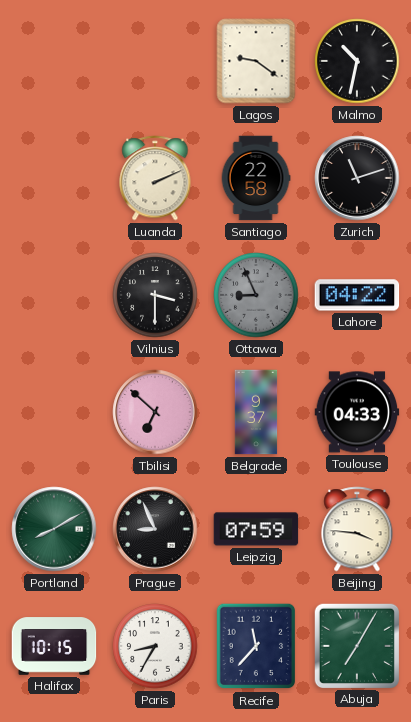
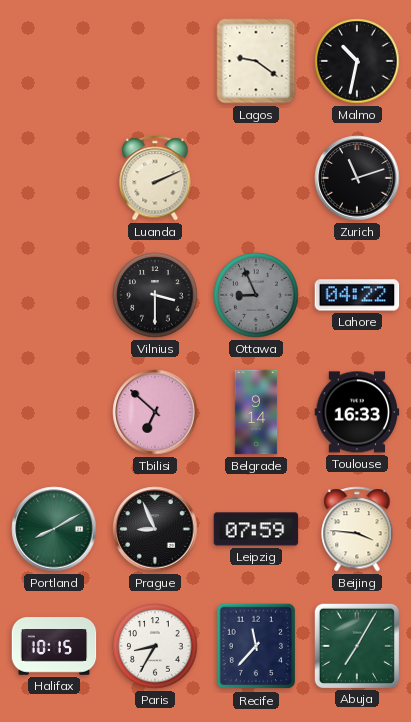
Santiago: 22:58 -> none
Belgrade: 9:37 -> 9:14
Toulouse: 04:33 -> 16:33
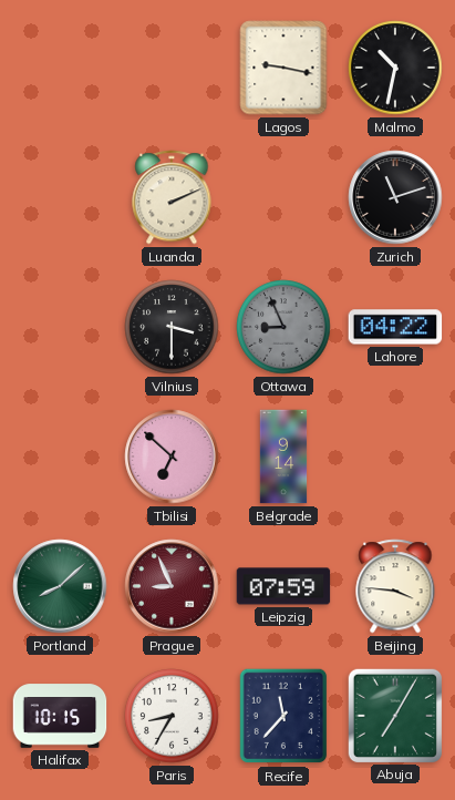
Lagos: 9:21 -> 9:17
Toulouse: 16:33 -> none
Portland: 8:10 -> 8:08
Prague dial: black -> burgundy
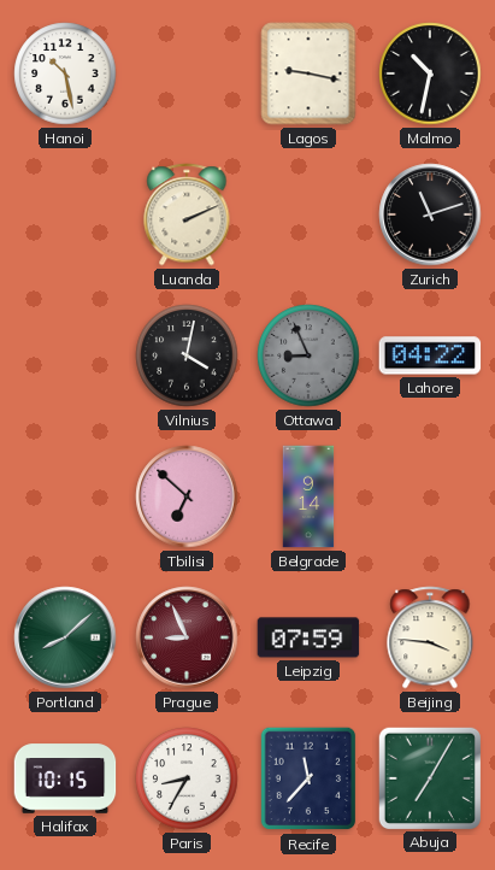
Hanoi: none -> 10:28
Vilnius: 3:30 -> 4:02
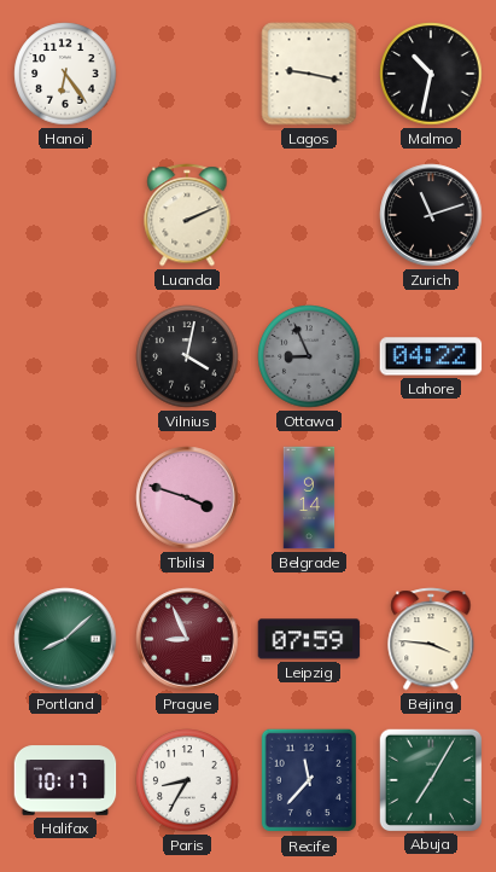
Hanoi: 10:28 -> 6:24
Tbilisi: 6:52 -> 3:48
Halifax: 10:15 -> 10:17
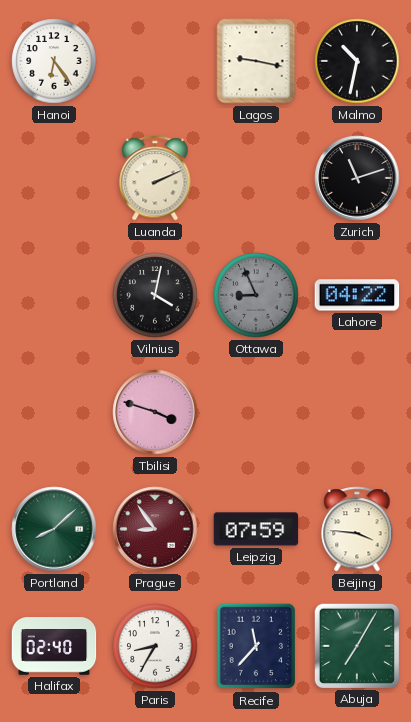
Belgrade: 9:14 -> none
Prague: 8:56 -> 8:54
Halifax: 10:17 -> 02:40
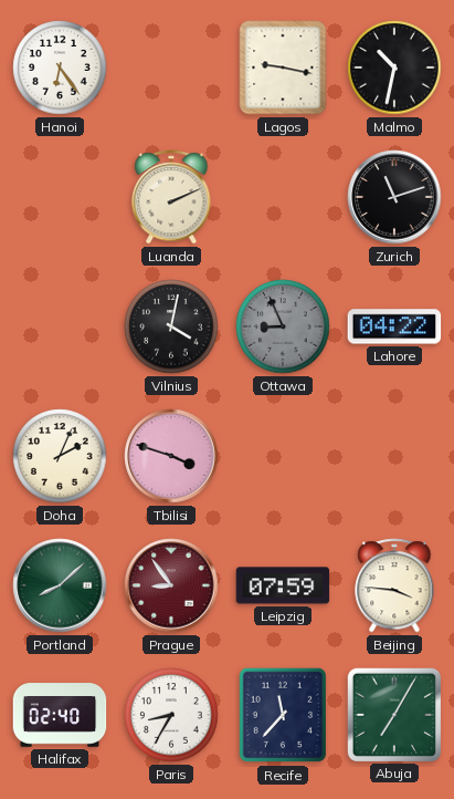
Doha: none -> 2:04
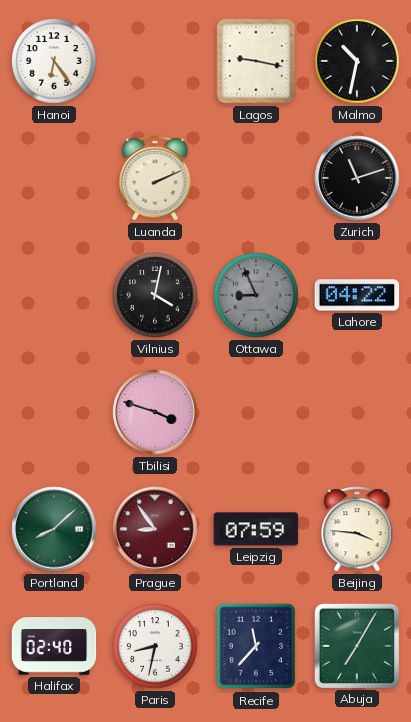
Doha: 2:04 -> none
Paris: 8:35 -> 8:32
